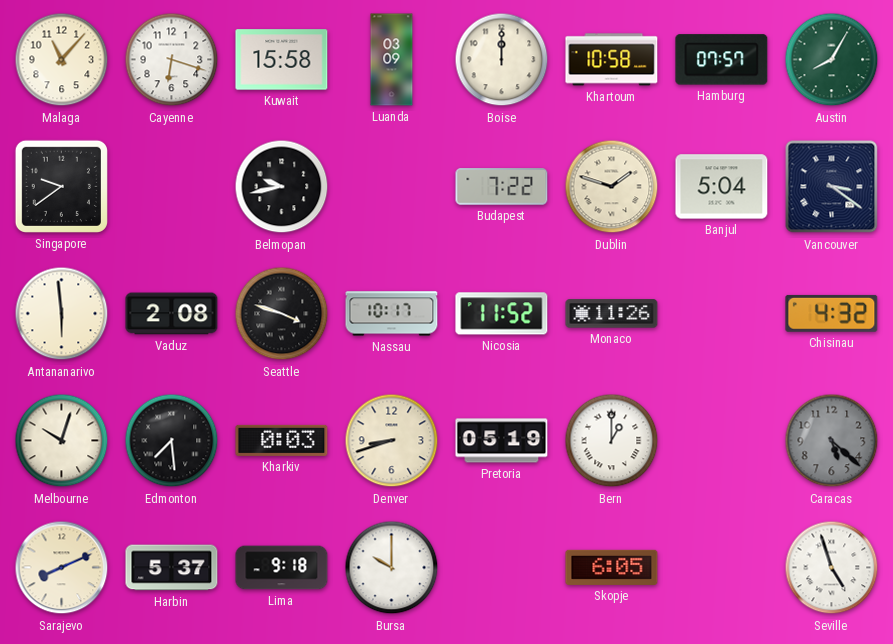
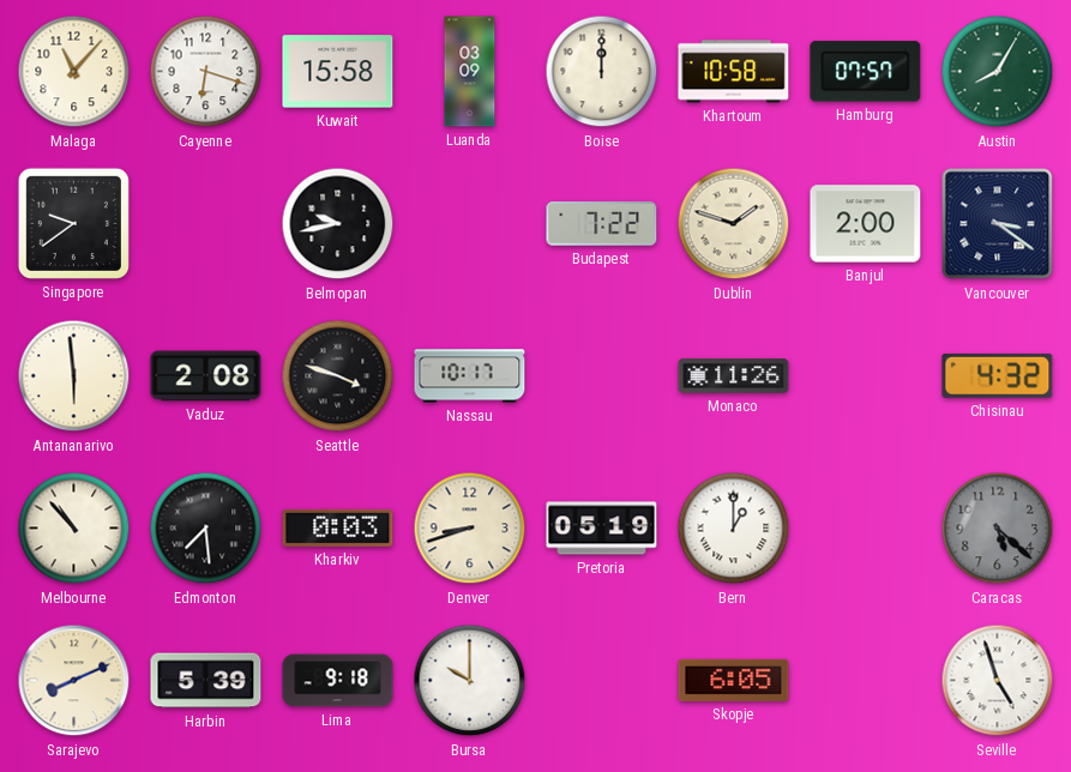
Banjul: 5:04 -> 2:00
Nicosia: 11:52 -> none
Melbourne: 10:03 -> 10:53
Harbin: 5:37 -> 5:39
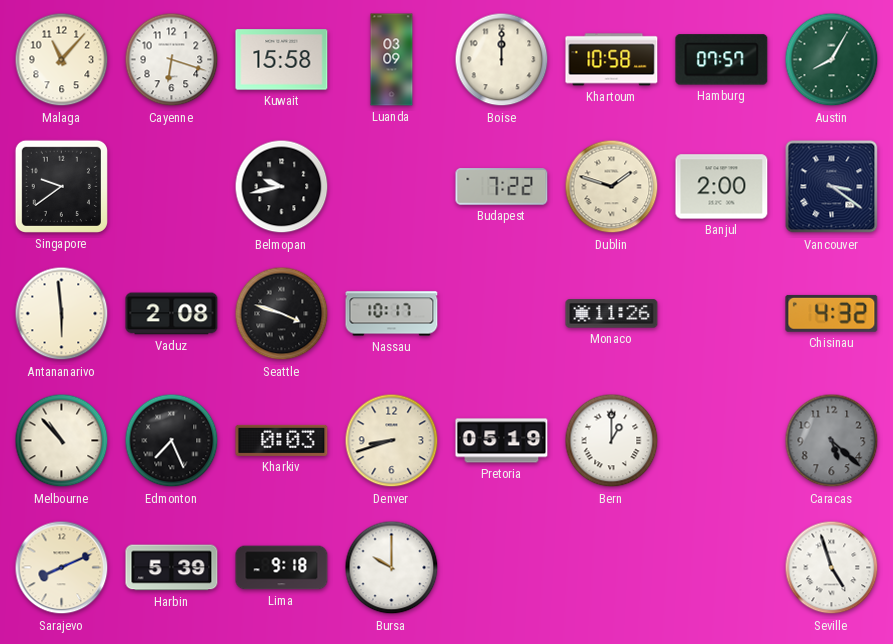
Edmonton: 7:29 -> 7:26
Skopje: 6:05 -> none
